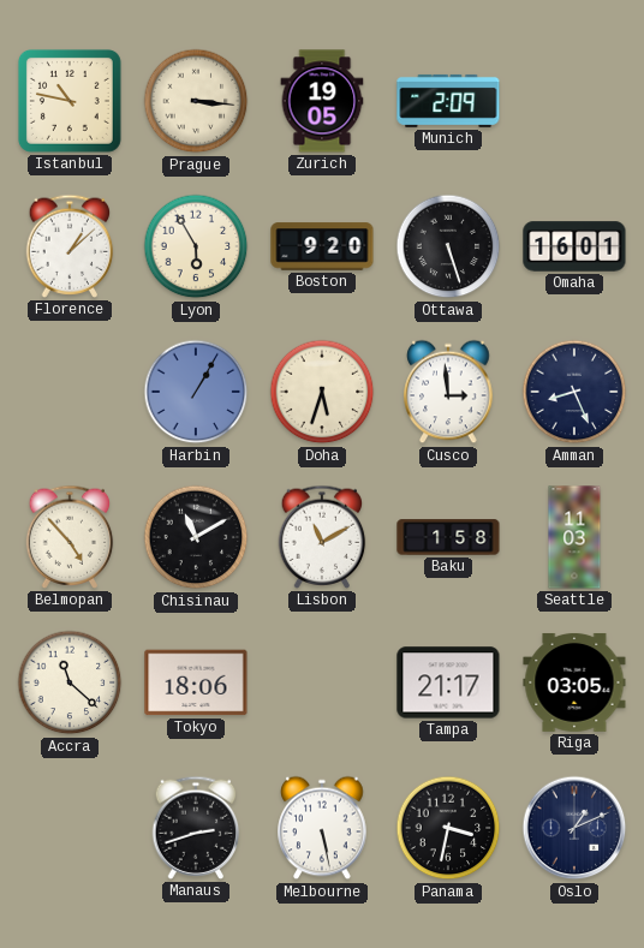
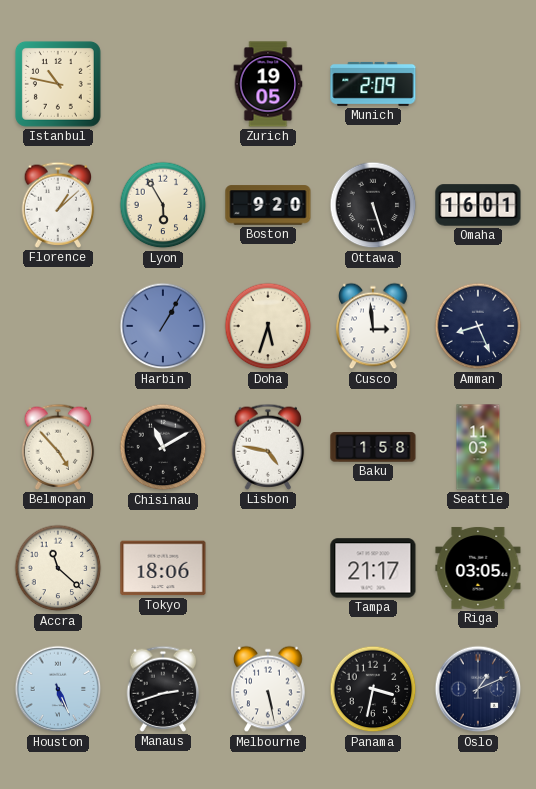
Prague: 3:16 -> none
Lisbon: 11:10 -> 4:47
Houston: none -> 5:26
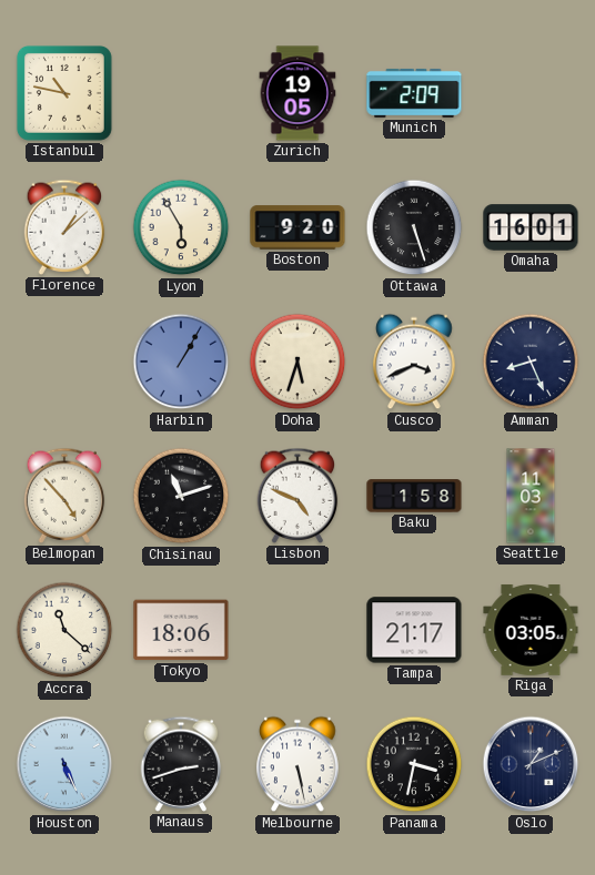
Cusco: 2:59 -> 3:41
Chisinau: 11:10 -> 11:12
Lisbon: 4:47 -> 4:49
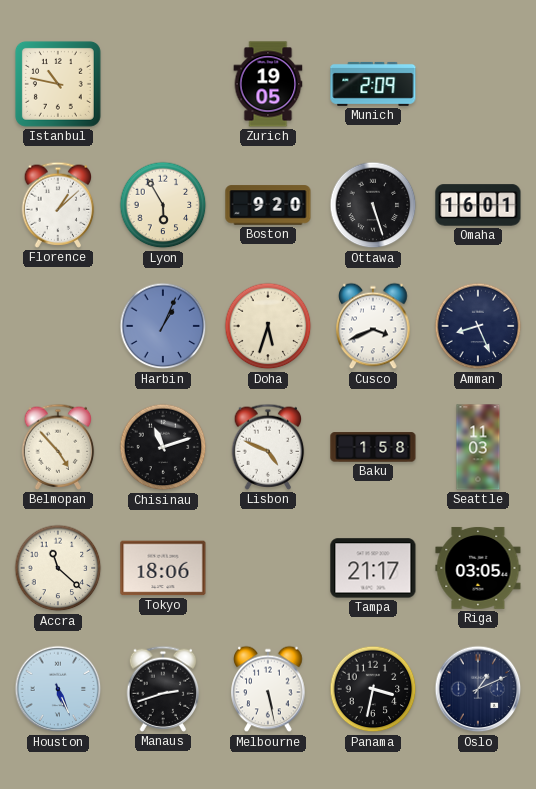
Harbin: 1:05 -> 1:04
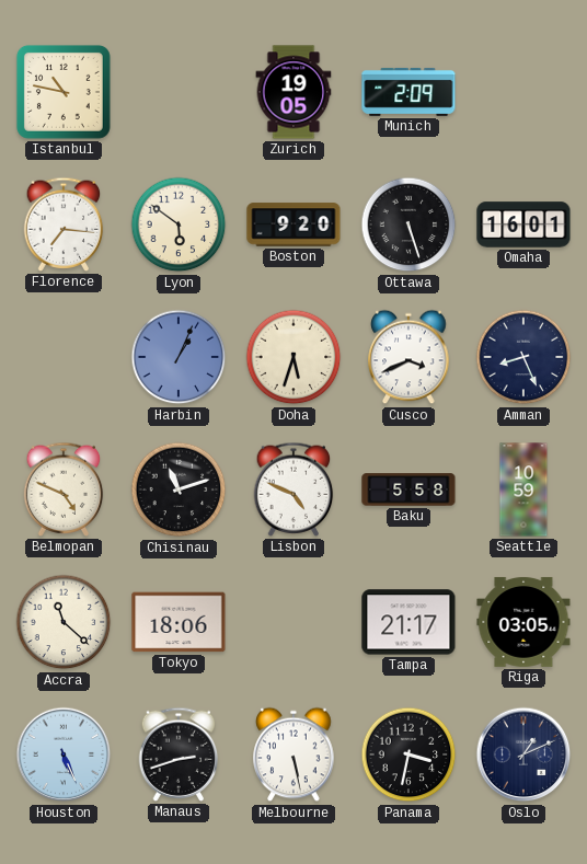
Florence: 1:08 -> 7:16
Lyon: 5:55 -> 5:51
Belmopan: 4:53 -> 4:49
Baku: 1:58 -> 5:58
Seattle: 11:03 -> 10:59
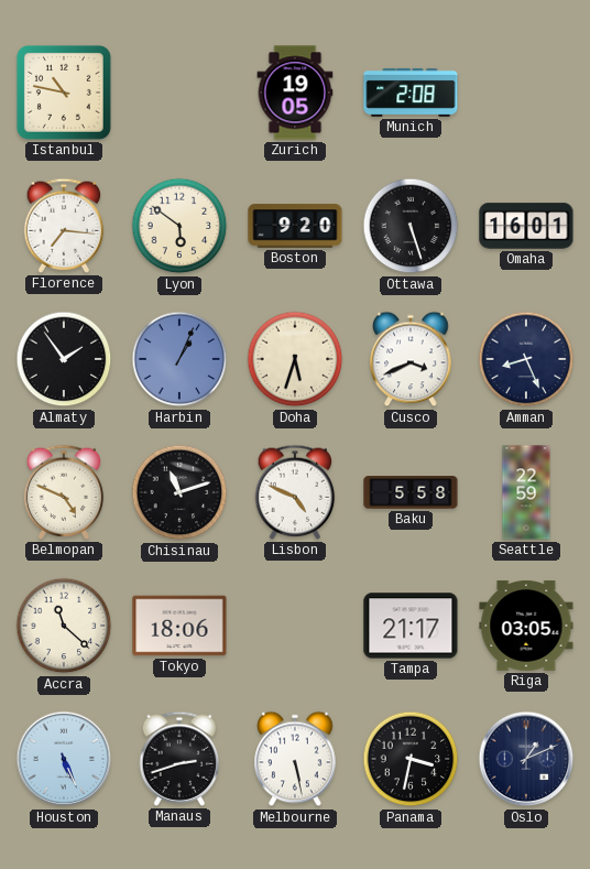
Munich: 2:09 -> 2:08
Almaty: none -> 1:54
Seattle: 10:59 -> 22:59
